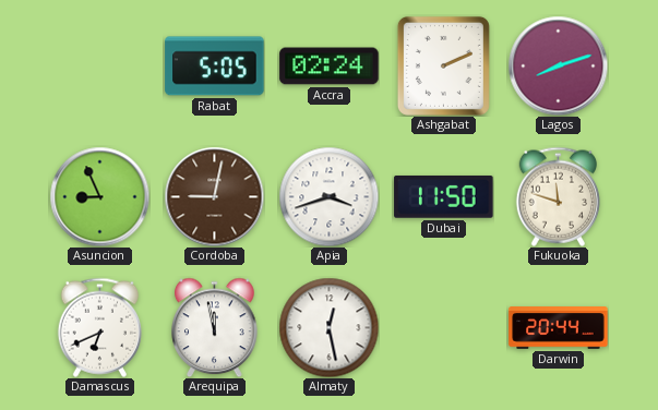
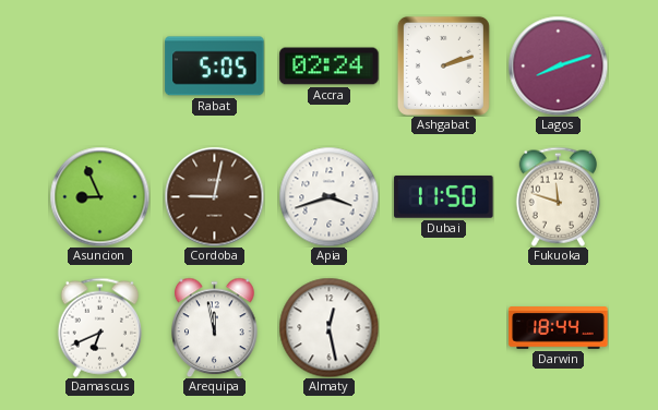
Ashgabat: 2:11 -> 2:12
Darwin: 20:44 -> 18:44
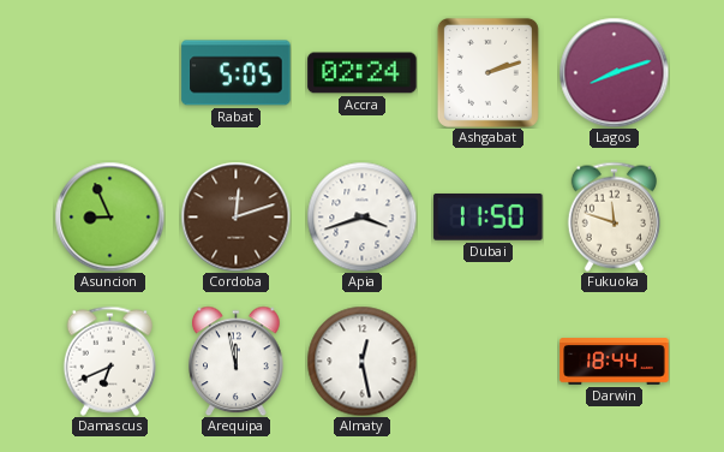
Cordoba: 9:02 -> 12:12
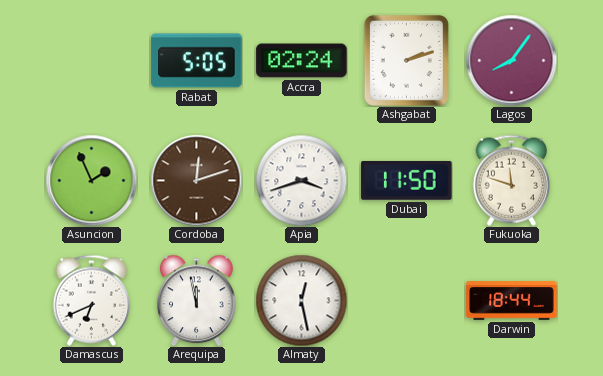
Lagos: 8:12 -> 8:06
Asuncion: 8:56 -> 1:56
